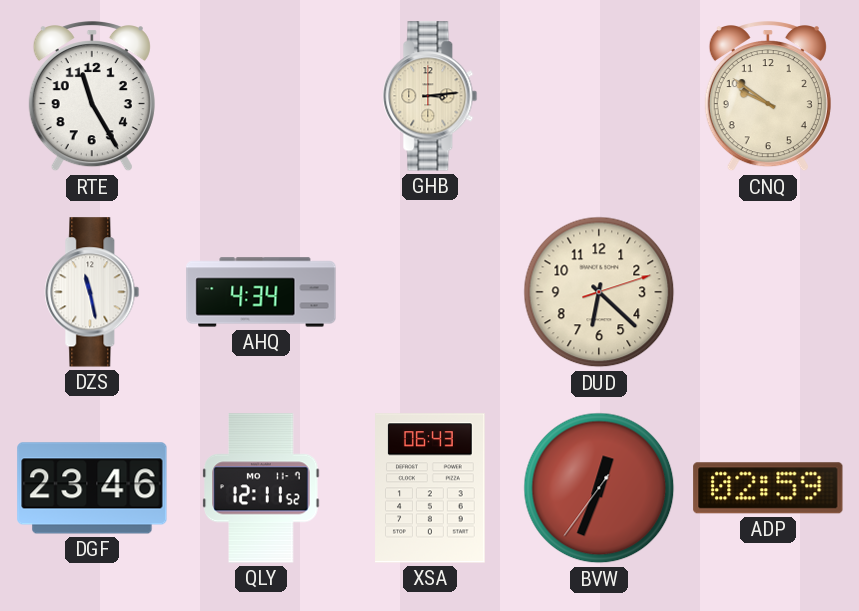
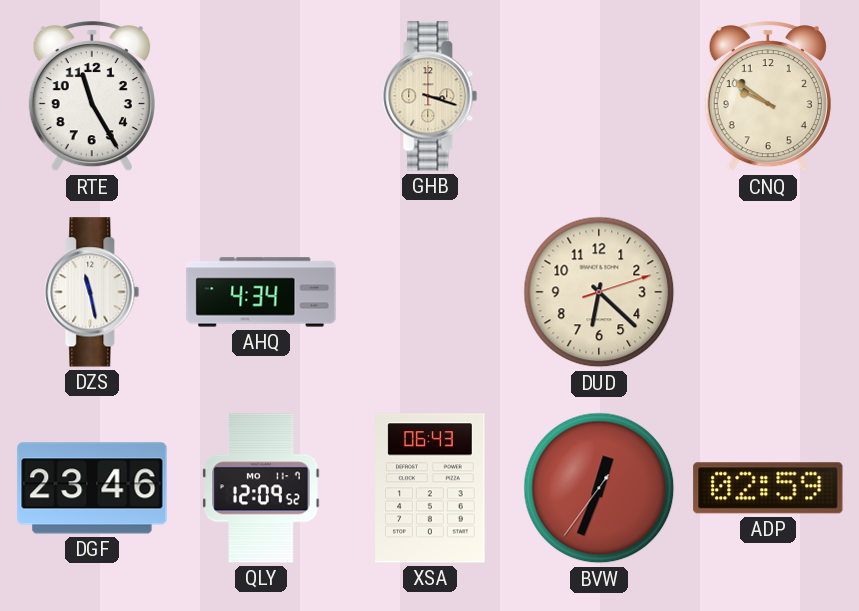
GHB: 3:14 -> 3:18
QLY: 12:11 -> 12:09
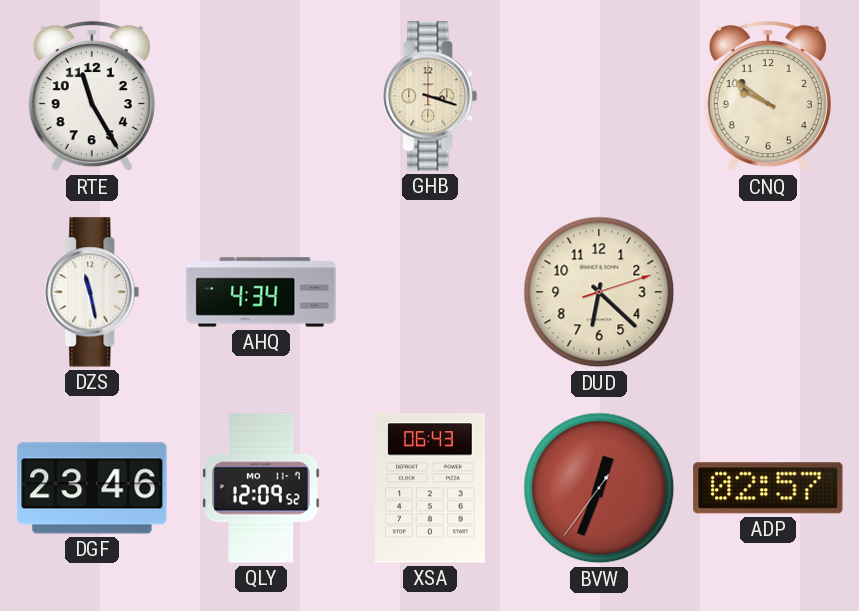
ADP: 02:59 -> 02:57
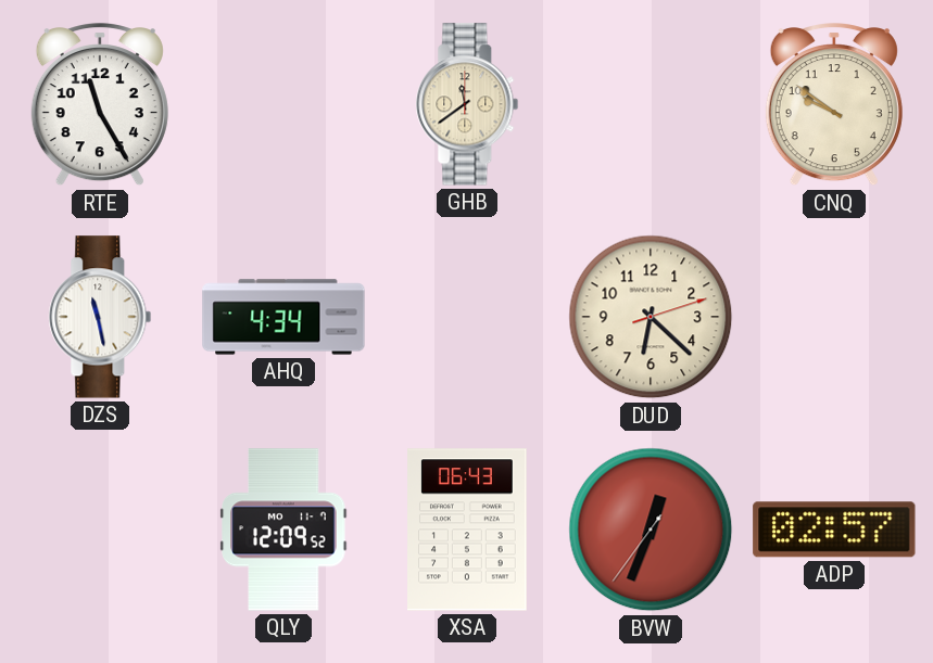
GHB: 3:18 -> 11:39
DGF: 23:46 -> none
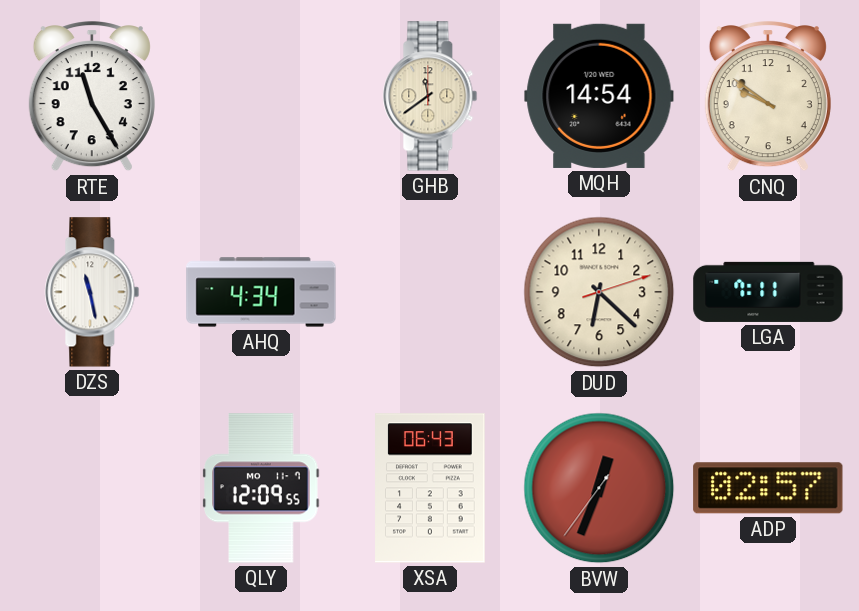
MQH: none -> 14:54
LGA: none -> 7:11
QLY: 12:09:52 -> 12:09:55
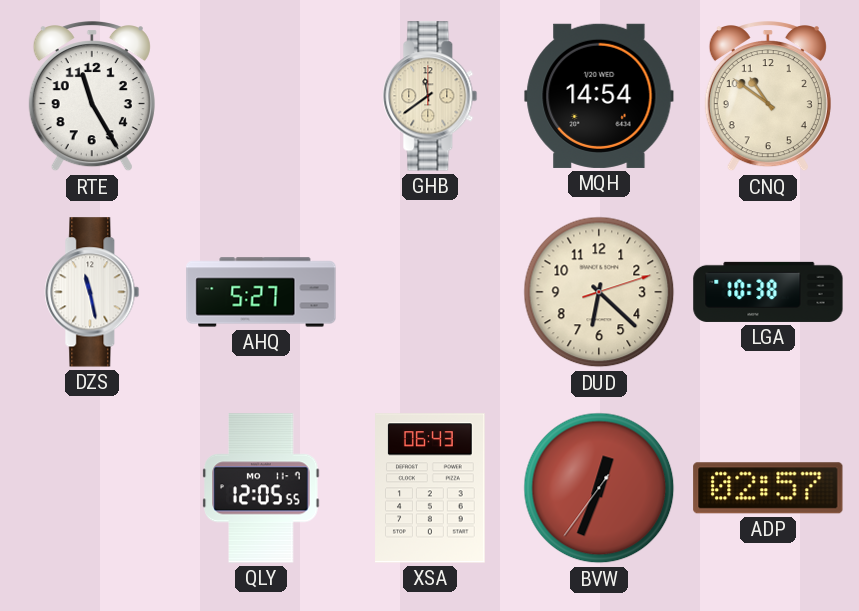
CNQ: 9:51 -> 10:51
AHQ: 4:34 -> 5:27
LGA: 7:11 -> 10:38
QLY: 12:09 -> 12:05
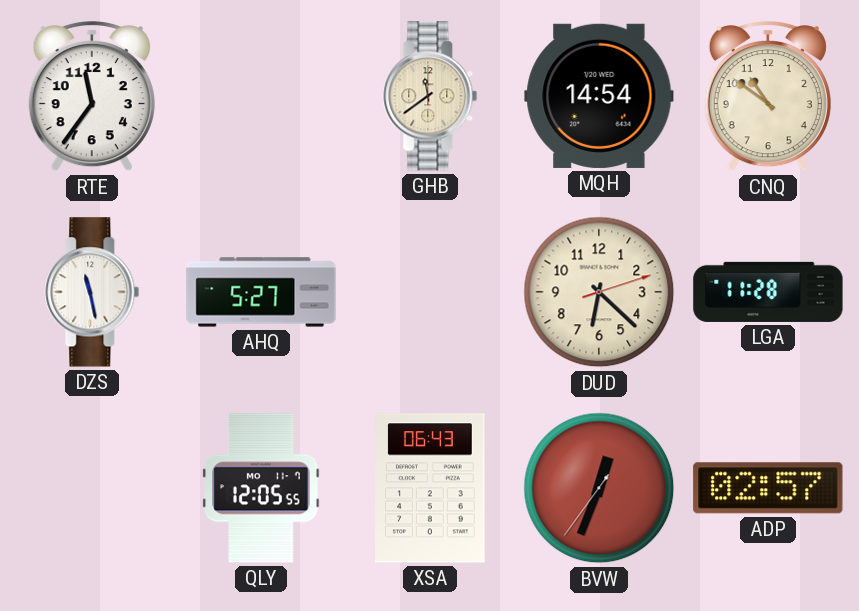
RTE: 11:25 -> 11:36
LGA: 10:38 -> 11:28
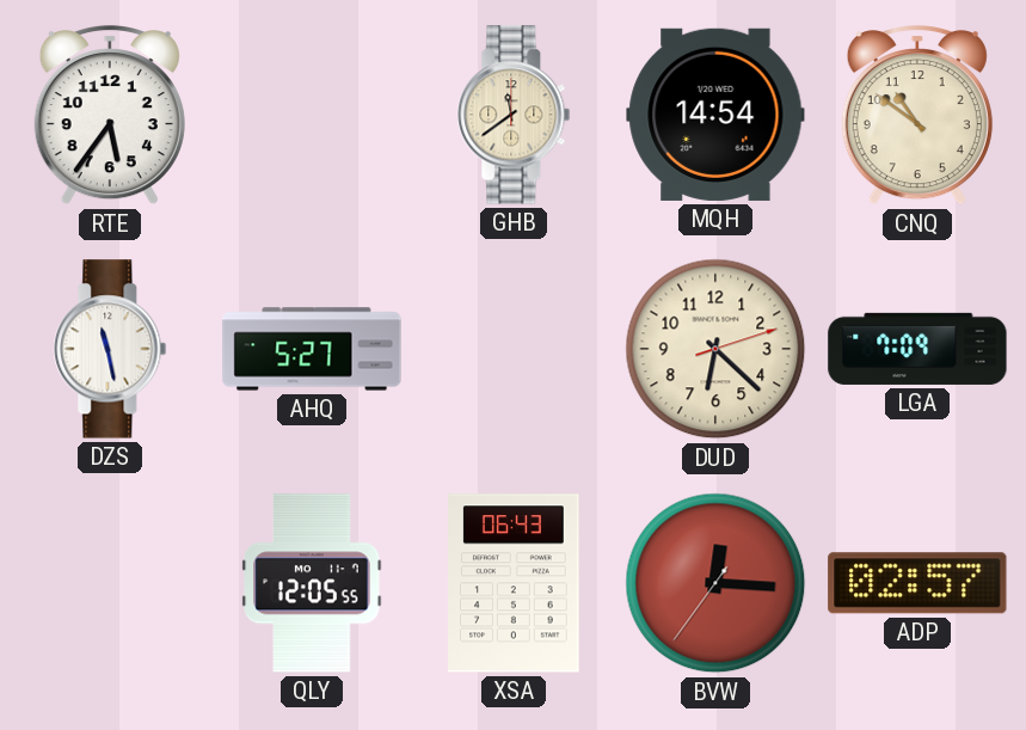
RTE: 11:36 -> 5:36
LGA: 11:28 -> 7:09
BVW: 12:33 -> 12:15
